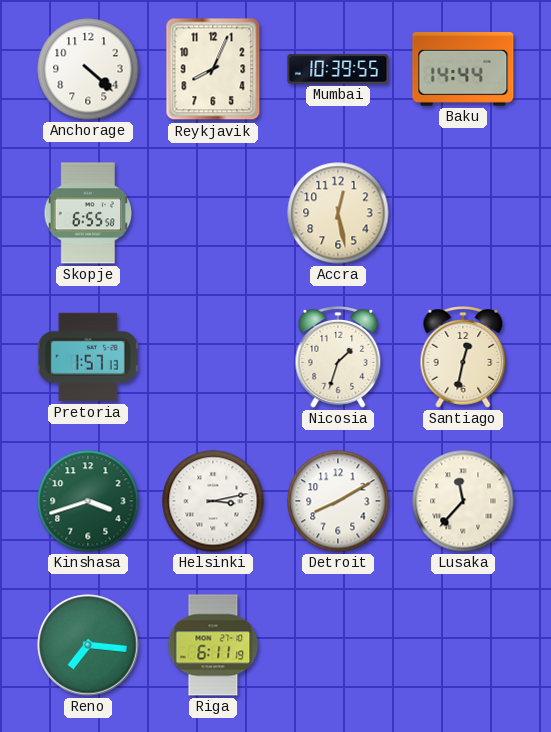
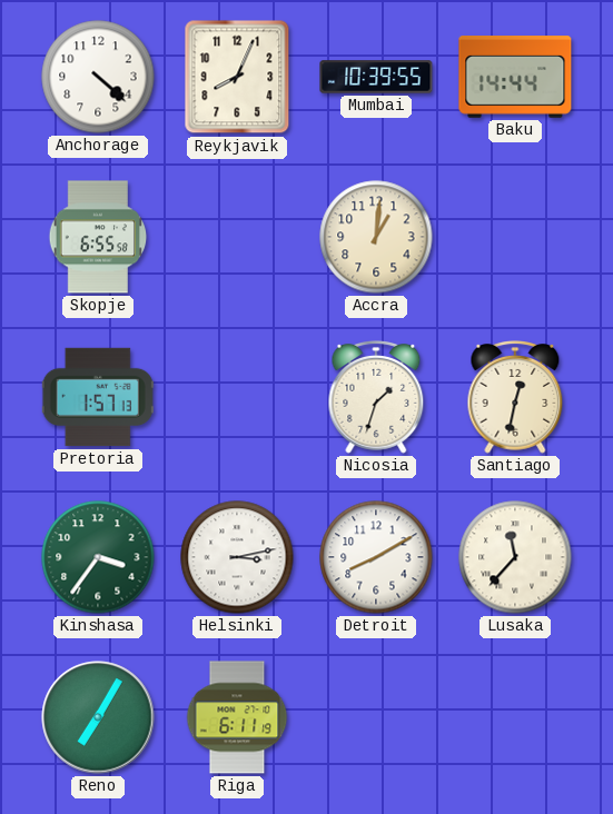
Accra: 12:28 -> 1:01
Kinshasa: 3:42 -> 3:36
Reno: 7:16 -> 7:05
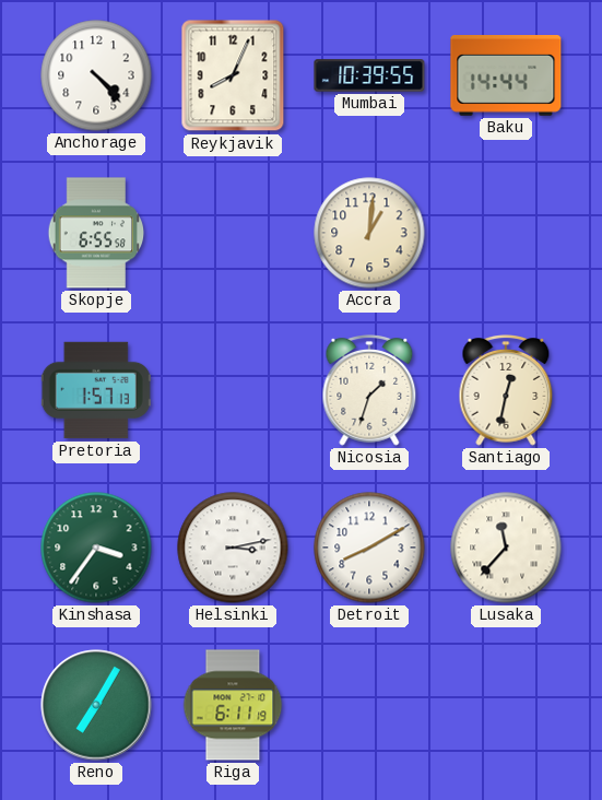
Anchorage: 4:22 -> 4:23
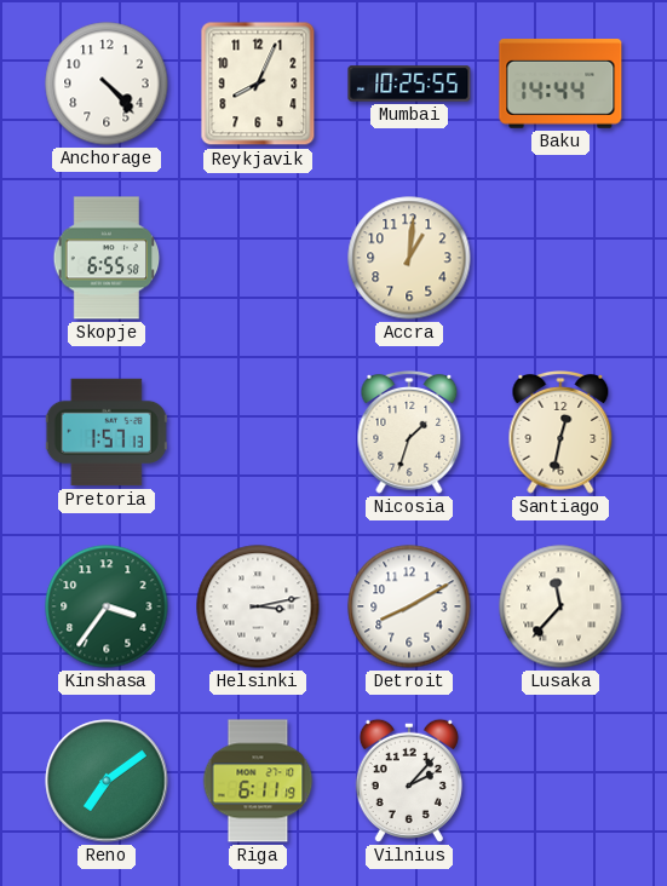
Mumbai: 10:39 -> 10:25
Reno: 7:05 -> 7:09
Vilnius: none -> 2:07
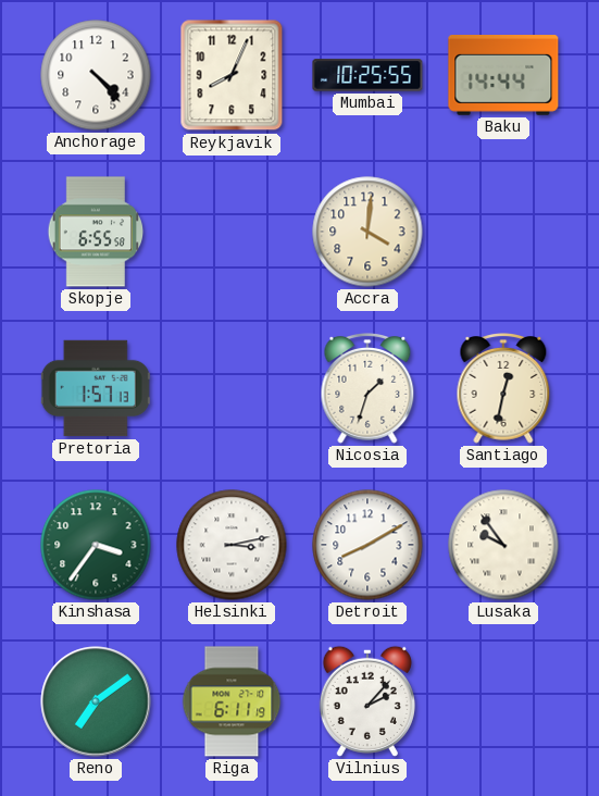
Accra: 1:01 -> 4:01
Lusaka: 11:37 -> 9:54
